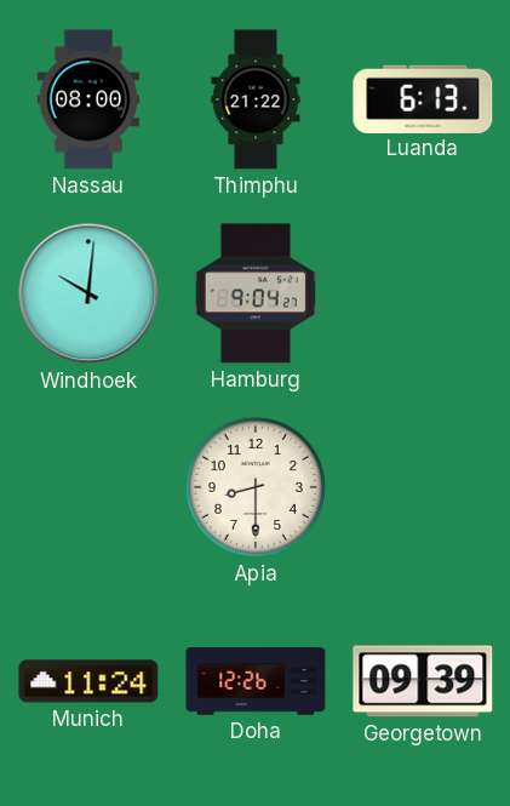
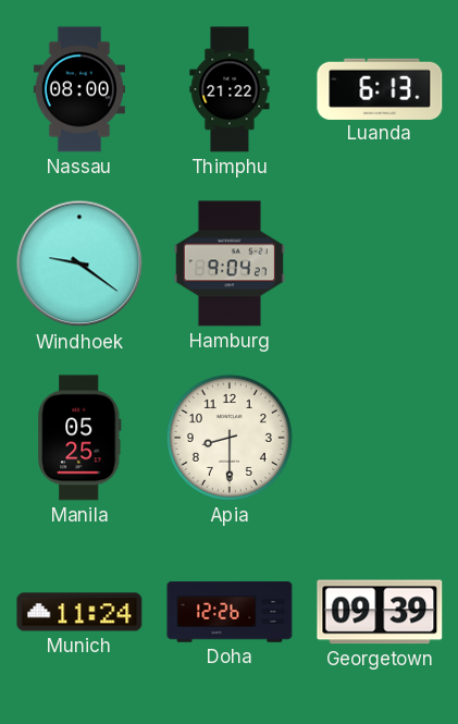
Windhoek: 10:01 -> 9:21
Manila: none -> 05:25
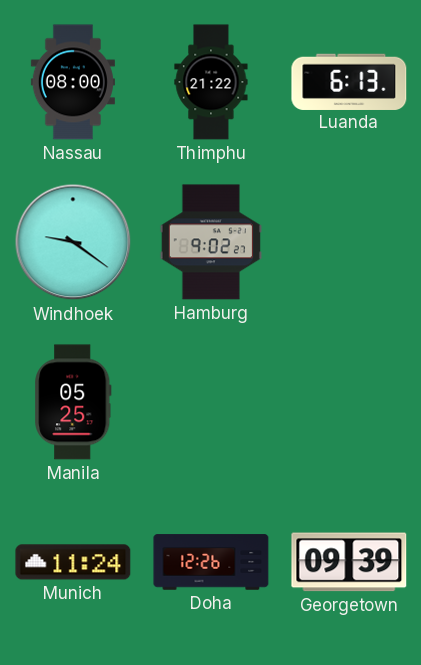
Hamburg: 9:04 -> 9:02
Apia: 8:30 -> none
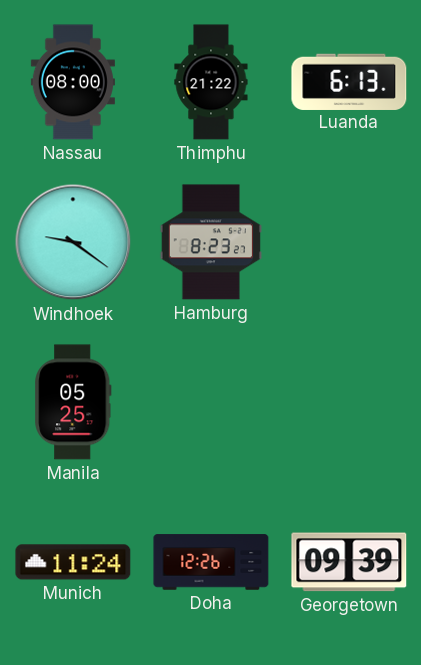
Hamburg: 9:02 -> 8:23
